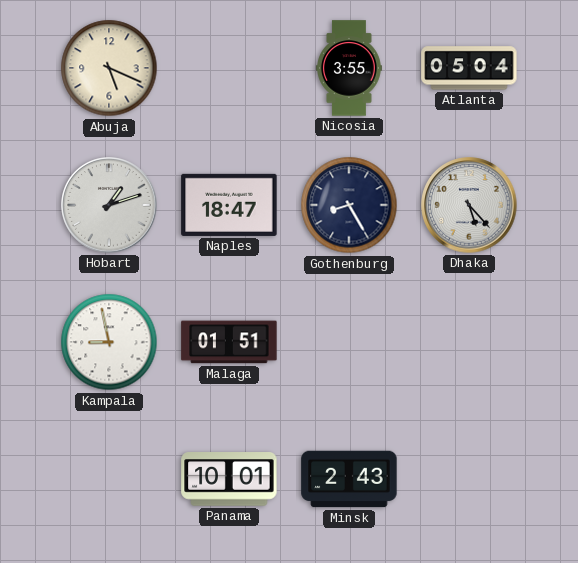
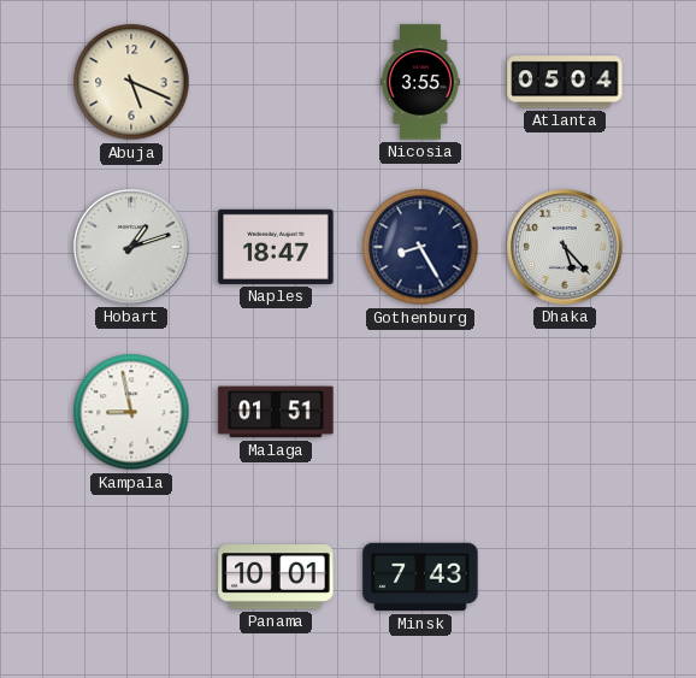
Minsk: 2:43 -> 7:43
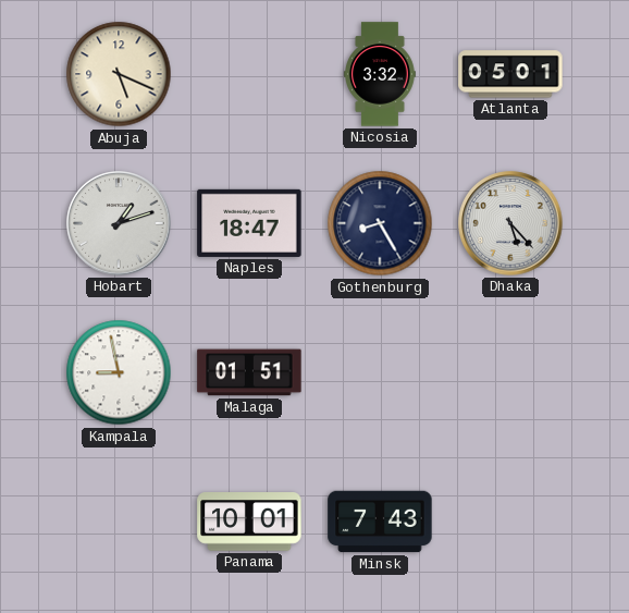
Nicosia: 3:55 -> 3:32
Atlanta: 05:04 -> 05:01
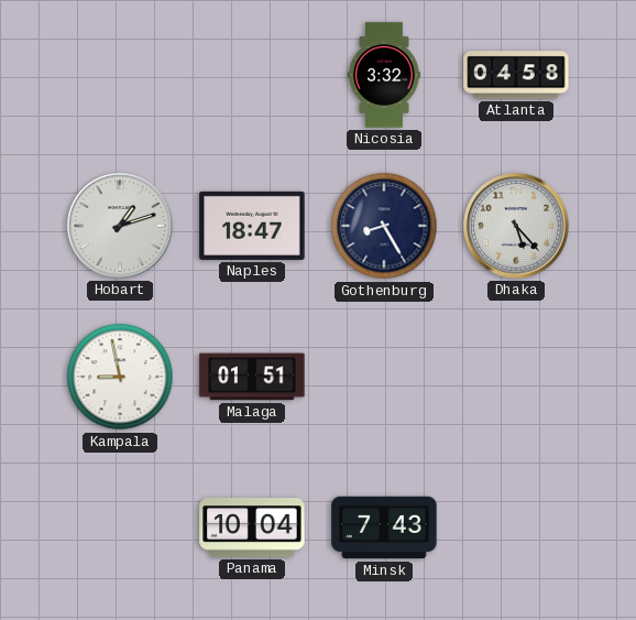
Abuja: 5:19 -> none
Atlanta: 05:01 -> 04:58
Panama: 10:01 -> 10:04
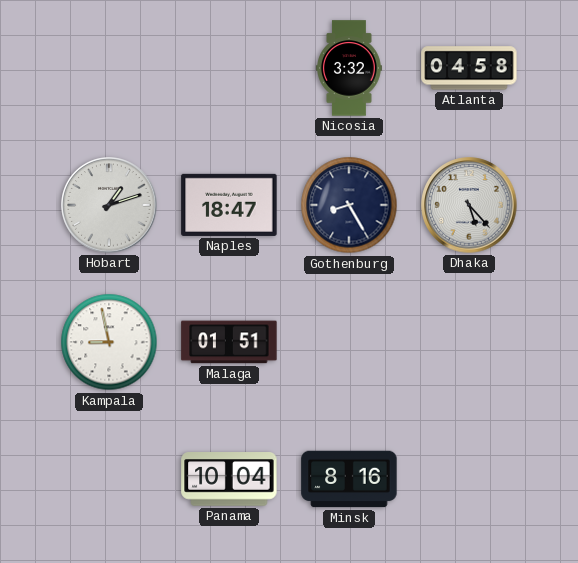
Minsk: 7:43 -> 8:16
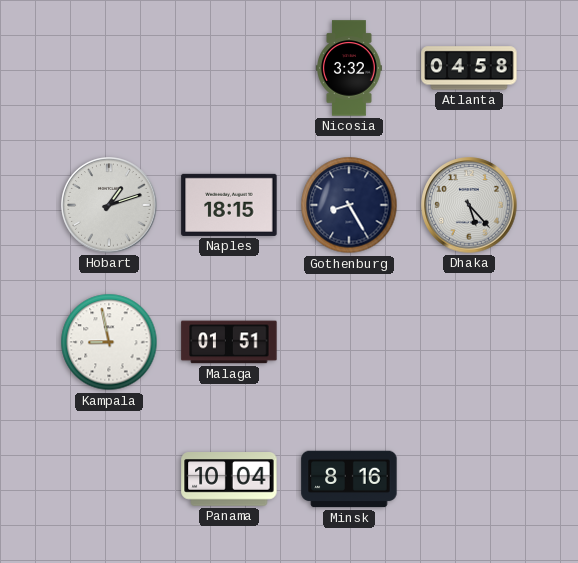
Naples: 18:47 -> 18:15
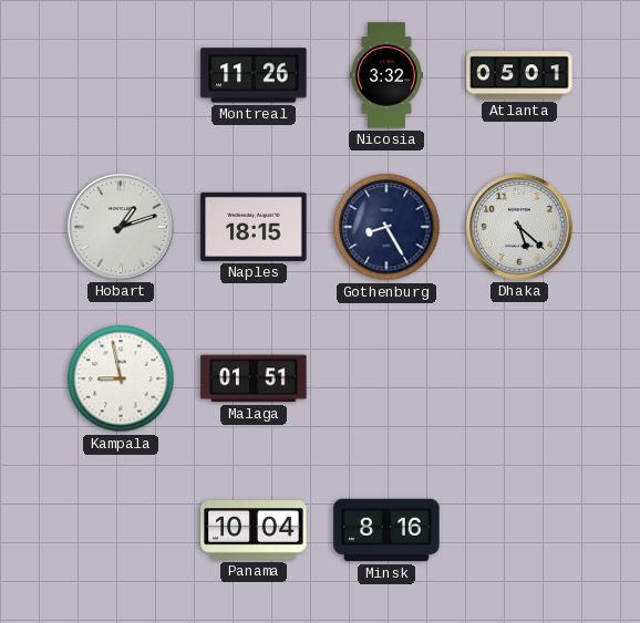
Montreal: none -> 11:26
Atlanta: 04:58 -> 05:01
Dhaka: 5:23 -> 5:22
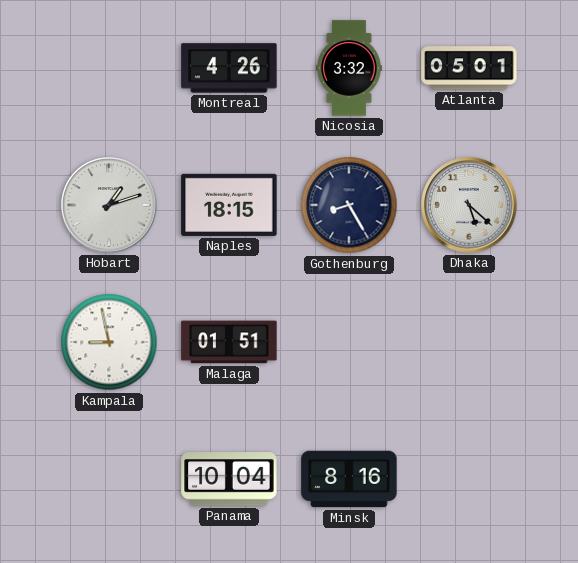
Montreal: 11:26 -> 4:26
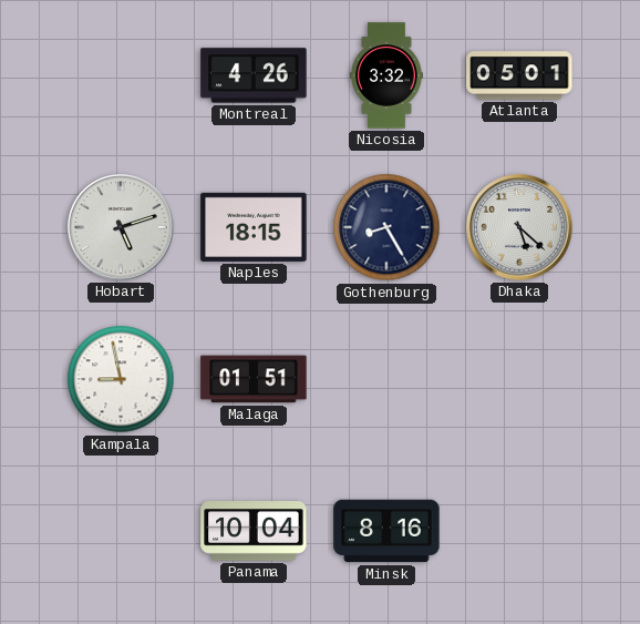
Hobart: 1:12 -> 5:12
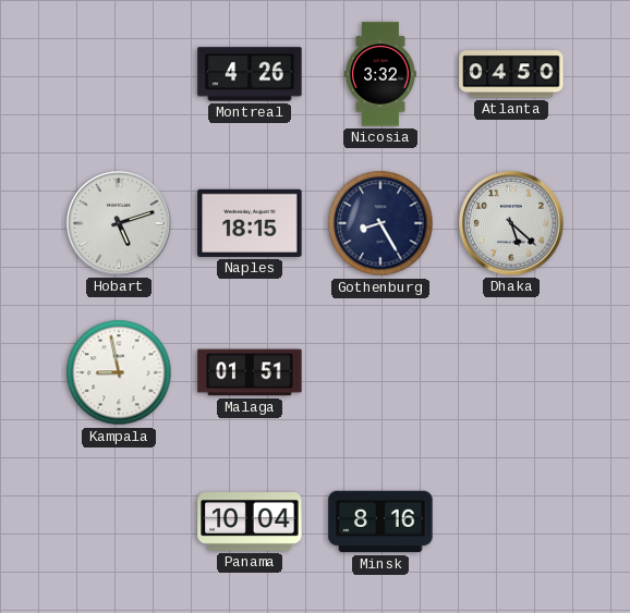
Atlanta: 05:01 -> 04:50
